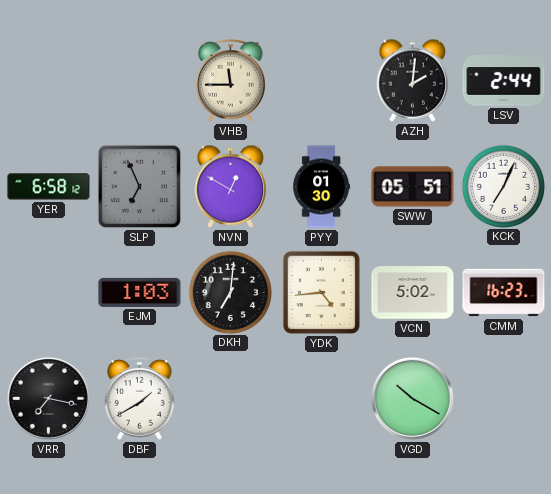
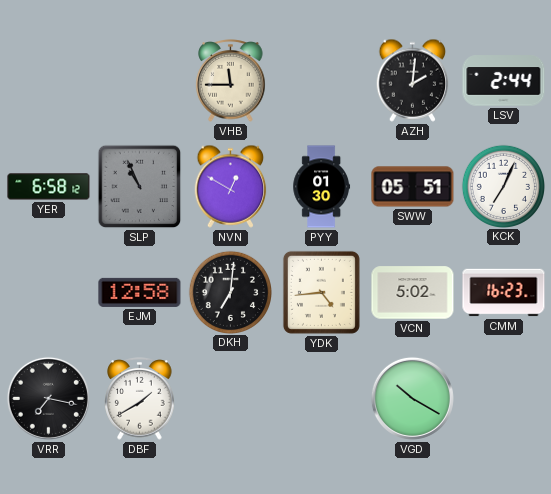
SLP: 6:56 -> 10:56
EJM: 1:03 -> 12:58
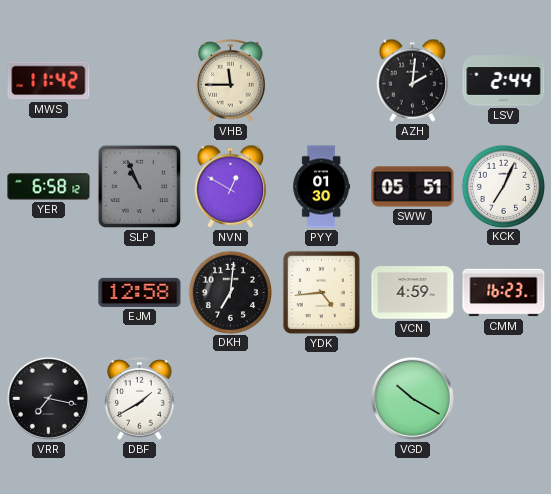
MWS: none -> 11:42
VCN: 5:02 -> 4:59
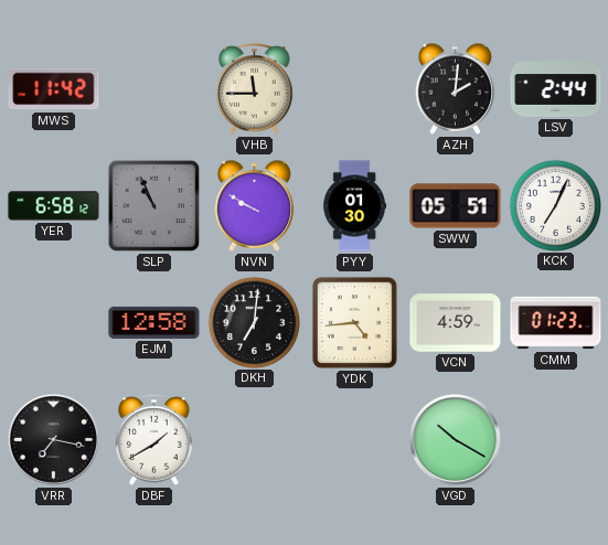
NVN: 12:50 -> 9:50
CMM: 16:23 -> 01:23
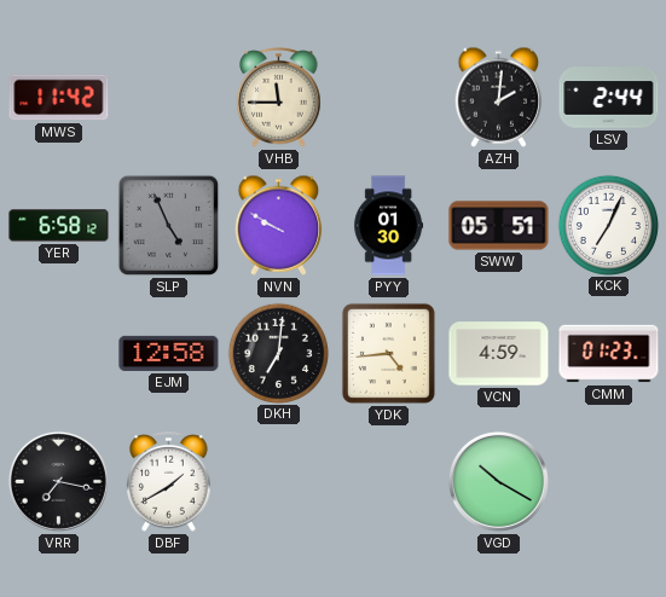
SLP: 10:56 -> 4:56
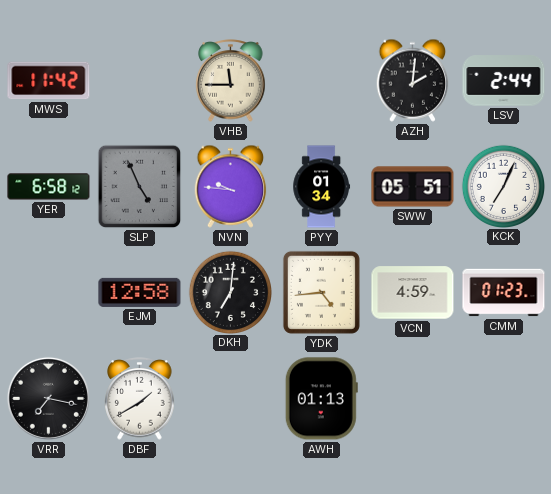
NVN: 9:50 -> 9:46
PYY: 01:30 -> 01:34
AWH: none -> 01:13
VGD: 10:20 -> none
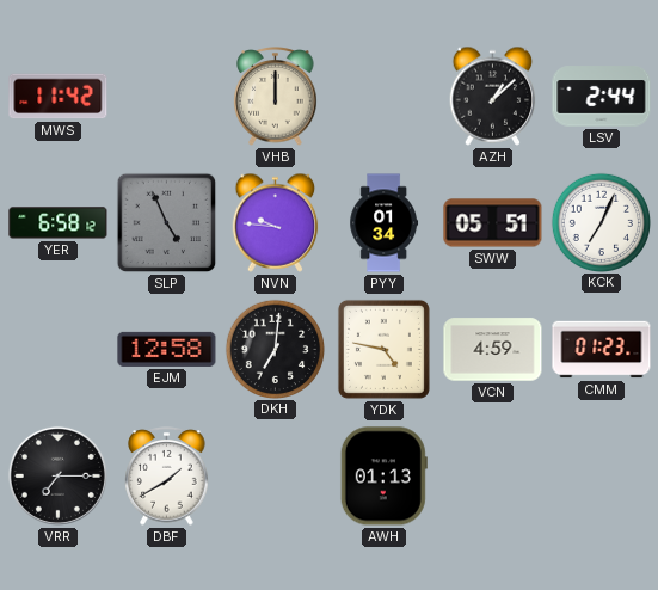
VHB: 11:45 -> 12:00
AZH: 2:01 -> 1:08
YDK: 4:44 -> 4:47
VRR: 7:17 -> 7:15
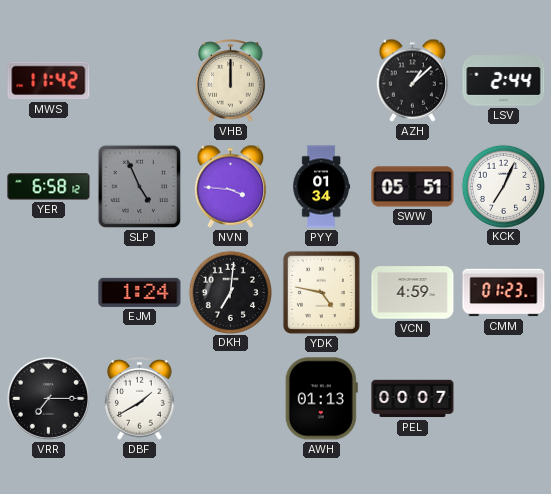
NVN: 9:46 -> 3:46
EJM: 12:58 -> 1:24
PEL: none -> 00:07
